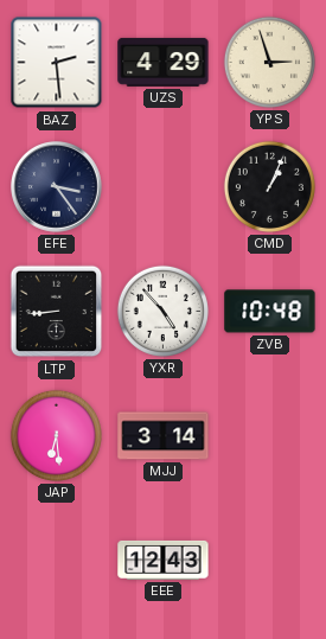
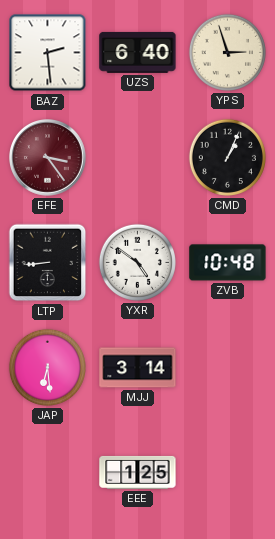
UZS: 4:29 -> 6:40
EFE dial: navy -> burgundy
YXR: 4:53 -> 4:51
EEE: 12:43 -> 1:25
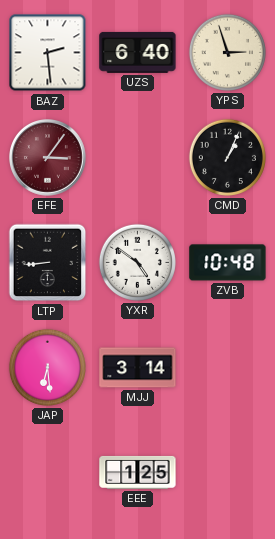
EFE: 3:24 -> 3:06
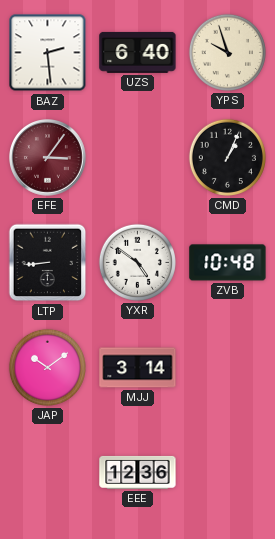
YPS: 2:57 -> 9:57
JAP: 6:29 -> 10:09
EEE: 1:25 -> 12:36
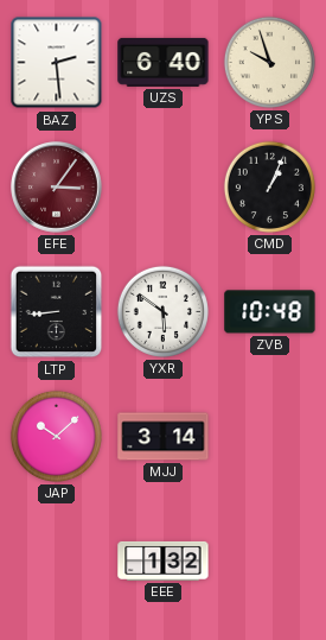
YXR: 4:51 -> 5:51
JAP: 10:09 -> 10:08
EEE: 12:36 -> 1:32
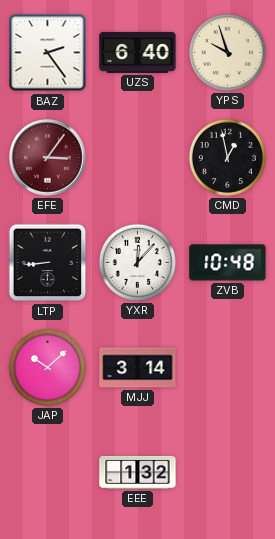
BAZ: 2:29 -> 2:24
CMD: 1:04 -> 12:58
YXR: 5:51 -> 12:07
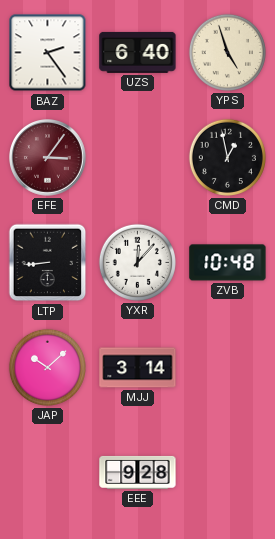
YPS: 9:57 -> 4:57
EEE: 1:32 -> 9:28
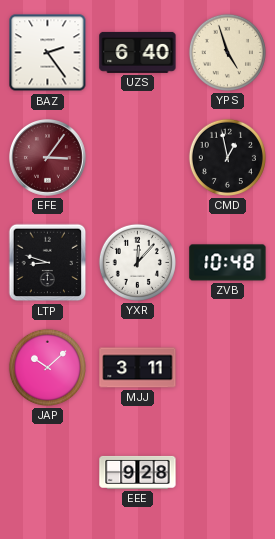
LTP: 8:44 -> 8:48
MJJ: 3:14 -> 3:11
